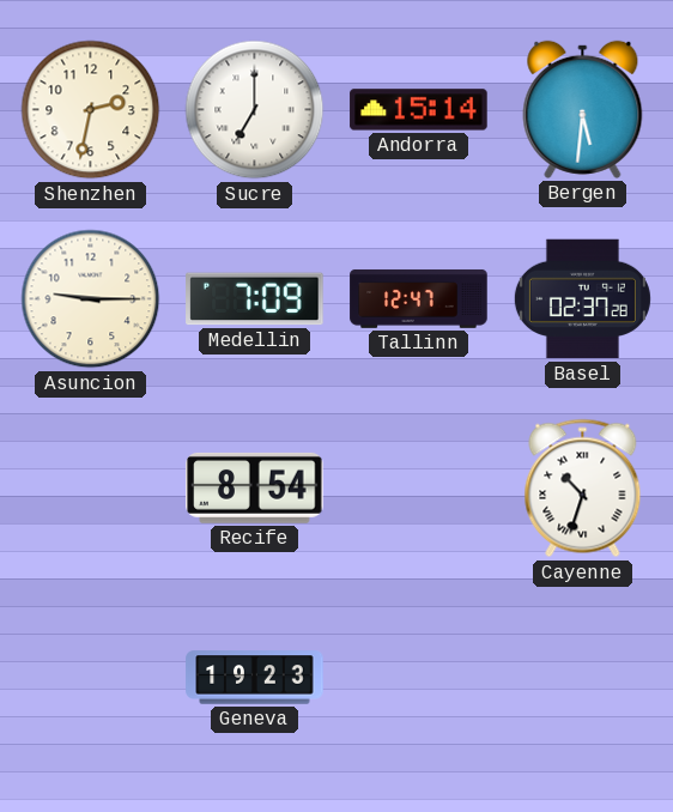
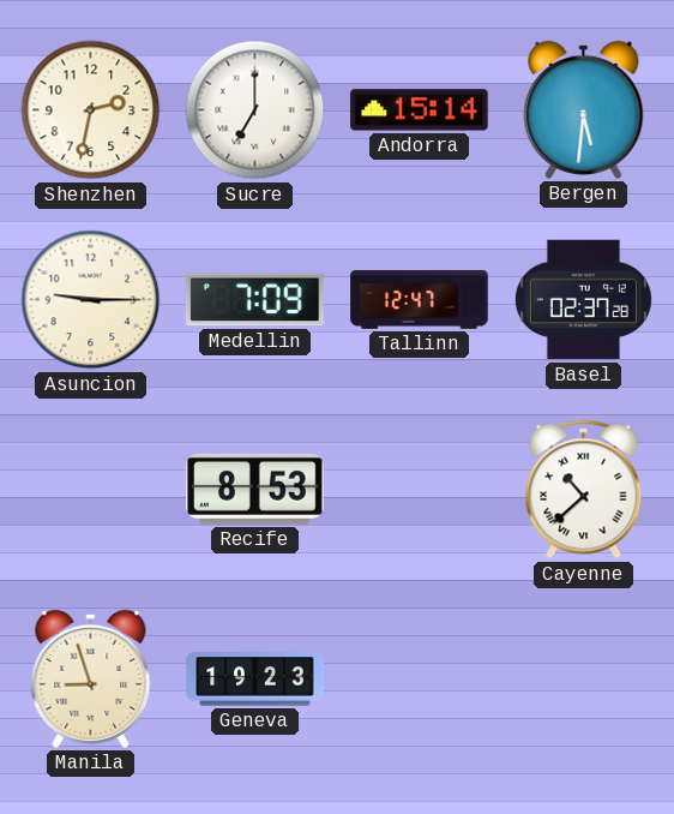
Recife: 8:54 -> 8:53
Cayenne: 10:33 -> 10:38
Manila: none -> 8:57
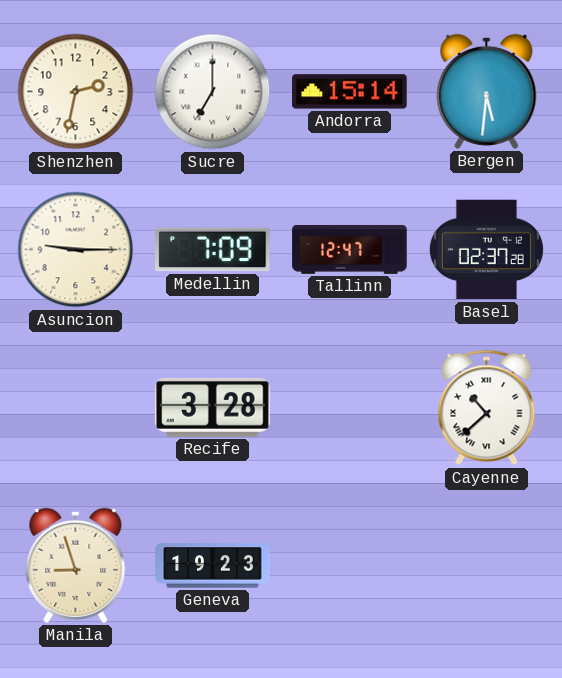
Recife: 8:53 -> 3:28
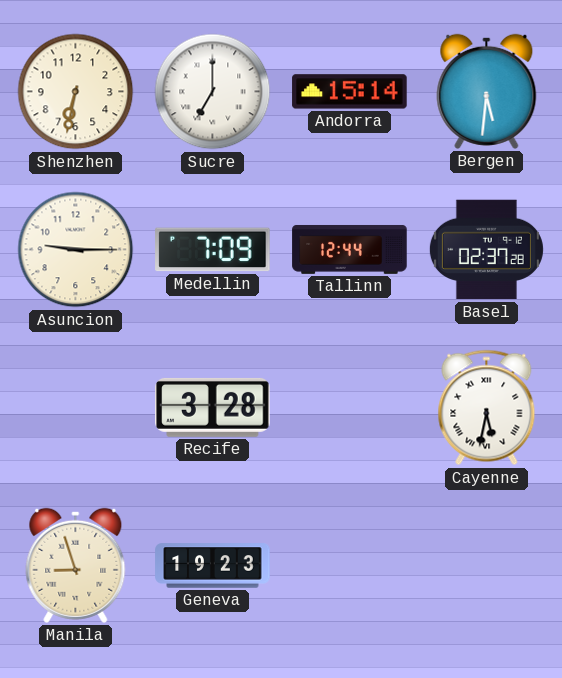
Shenzhen: 2:32 -> 6:32
Tallinn: 12:47 -> 12:44
Cayenne: 10:38 -> 5:32
